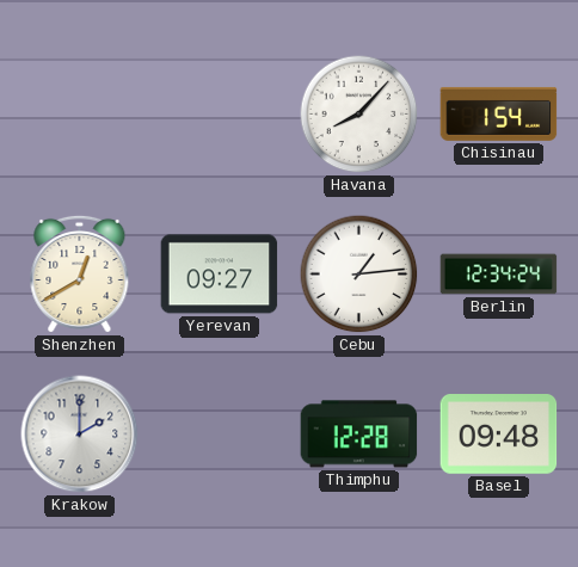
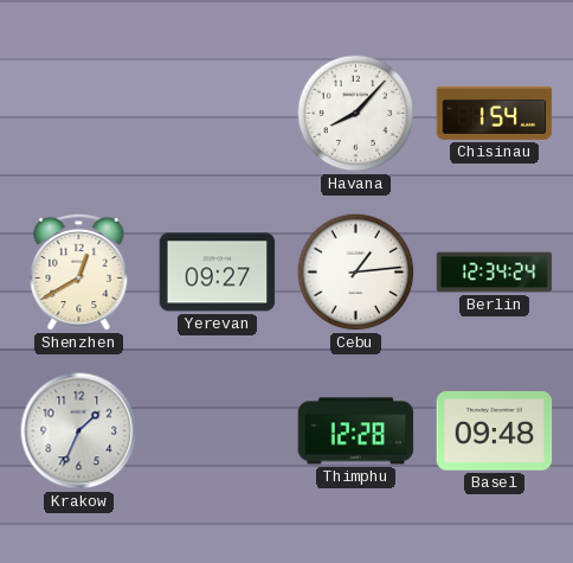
Krakow: 2:00 -> 1:34
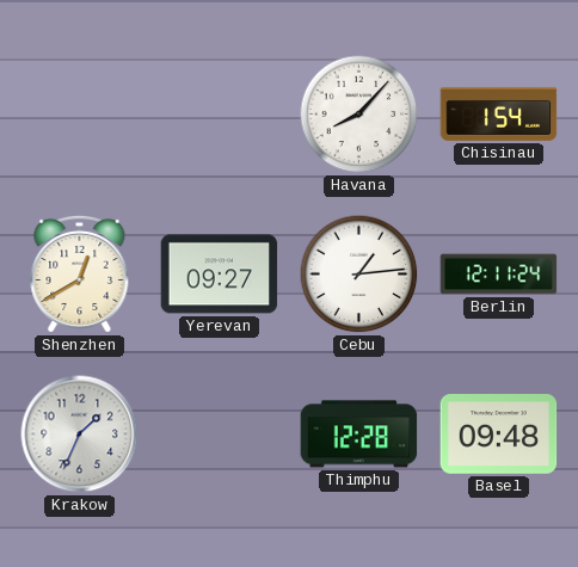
Berlin: 12:34 -> 12:11
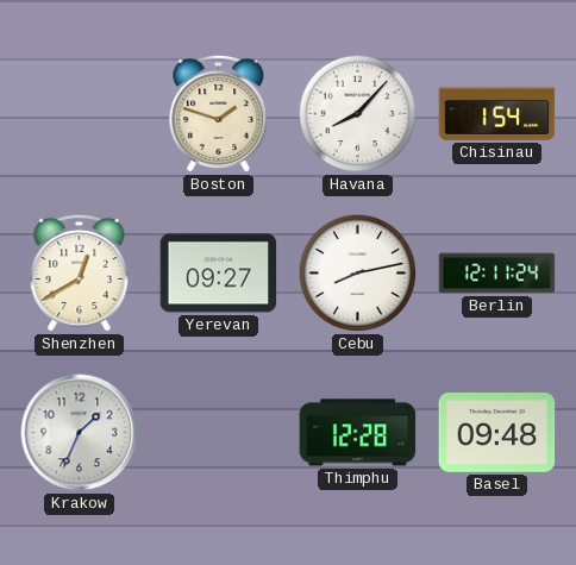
Boston: none -> 1:48
Cebu: 1:14 -> 8:13
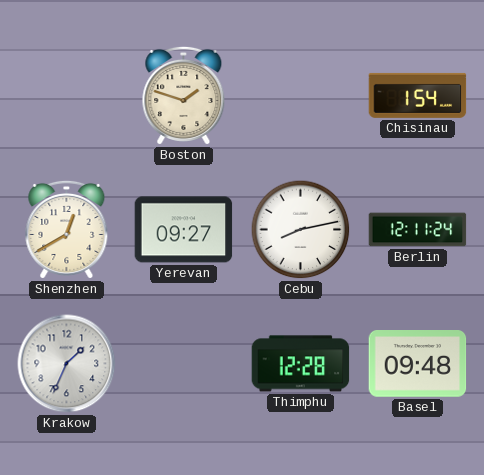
Havana: 8:07 -> none
